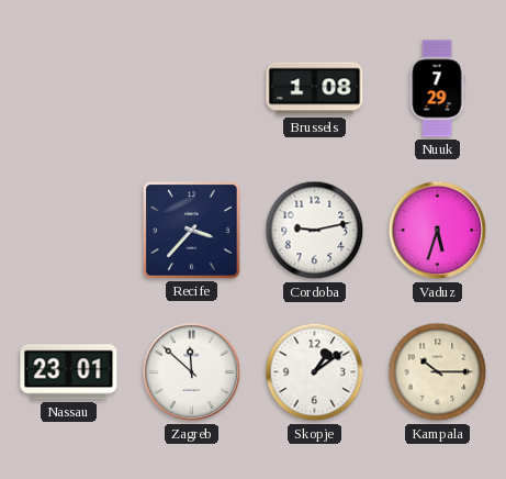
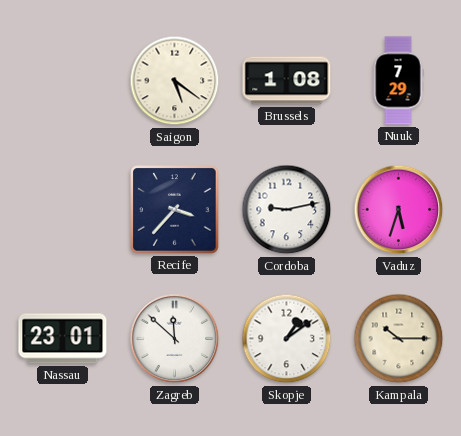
Saigon: none -> 5:21
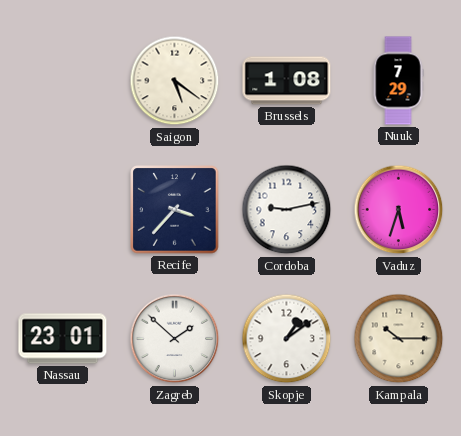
Zagreb: 11:52 -> 1:52
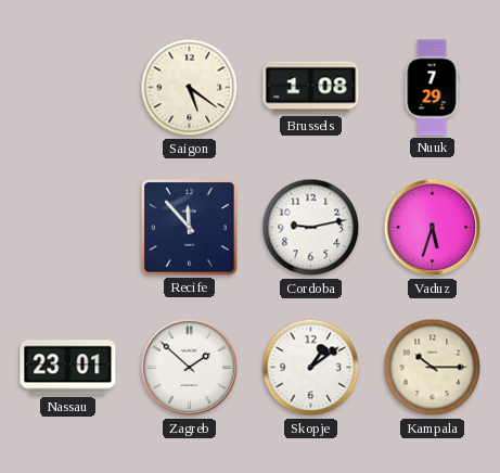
Recife: 3:37 -> 11:53
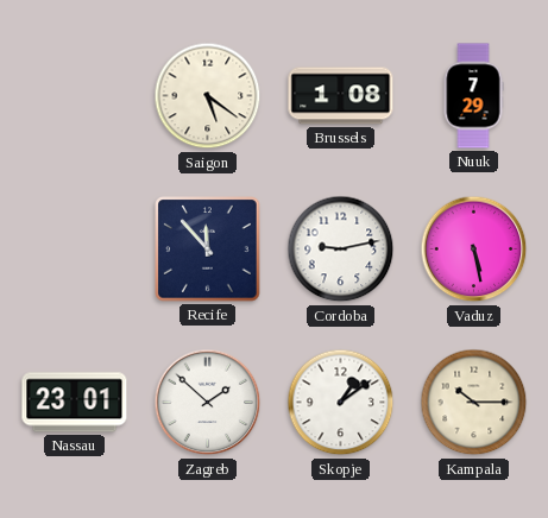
Vaduz: 5:33 -> 5:28
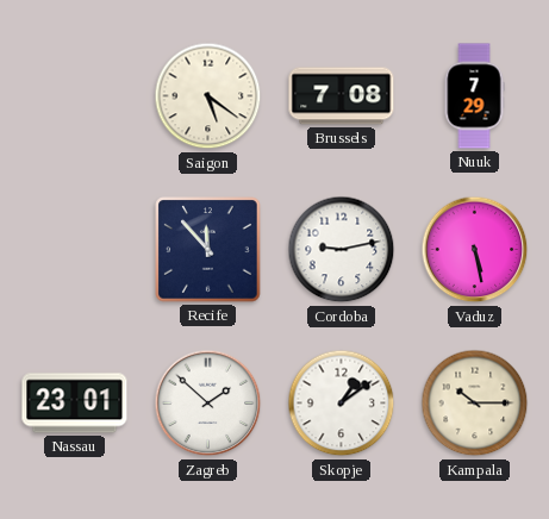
Brussels: 1:08 -> 7:08
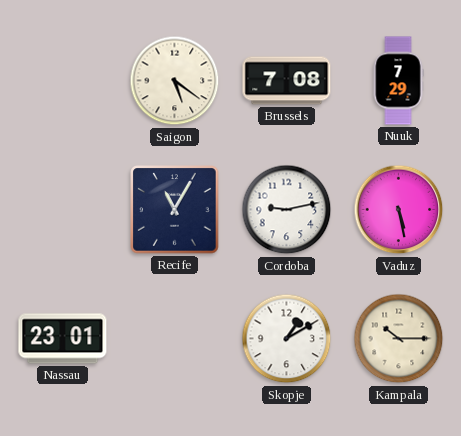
Recife: 11:53 -> 11:05
Zagreb: 1:52 -> none
Skopje: 1:09 -> 1:10
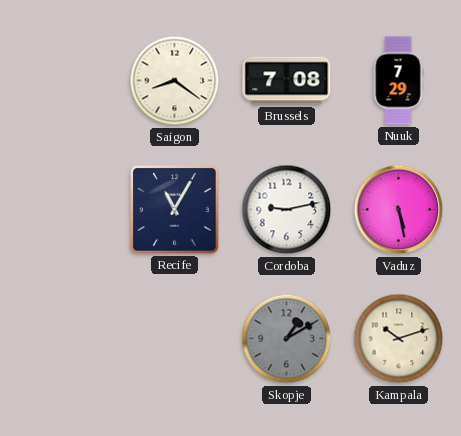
Saigon: 5:21 -> 8:21
Nassau: 23:01 -> none
Skopje dial: white -> grey
Kampala: 10:15 -> 10:12
